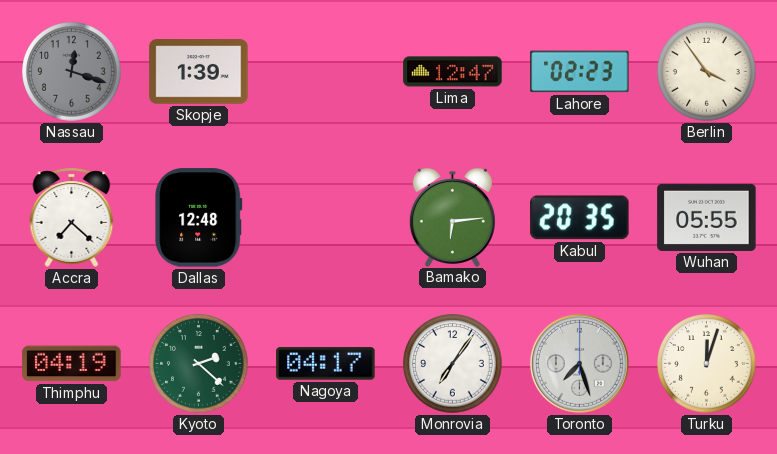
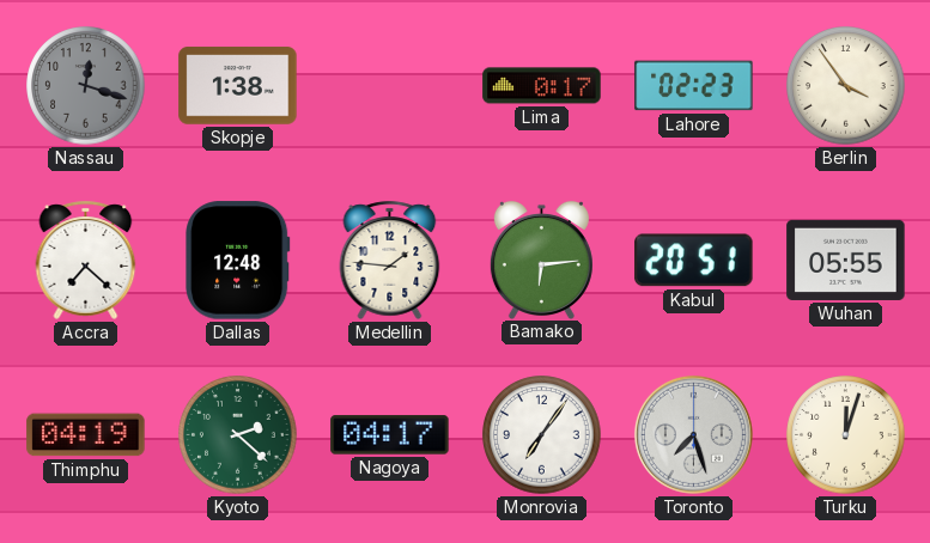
Skopje: 1:39 -> 1:38
Lima: 12:47 -> 0:17
Medellin: none -> 1:46
Kabul: 20:35 -> 20:51
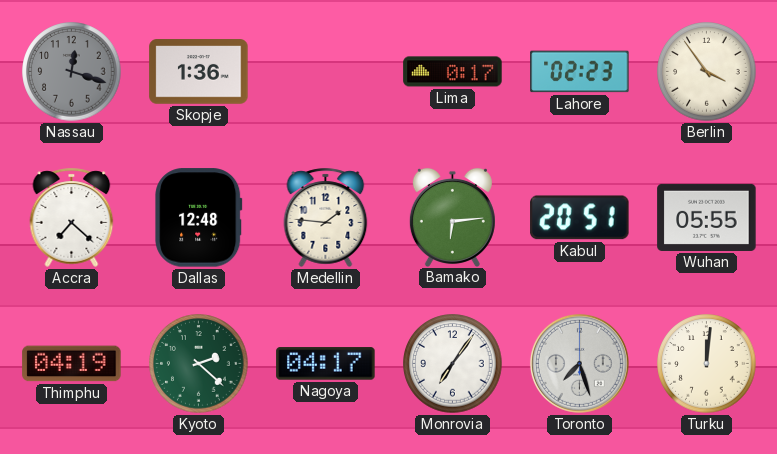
Skopje: 1:38 -> 1:36
Turku: 12:03 -> 12:01
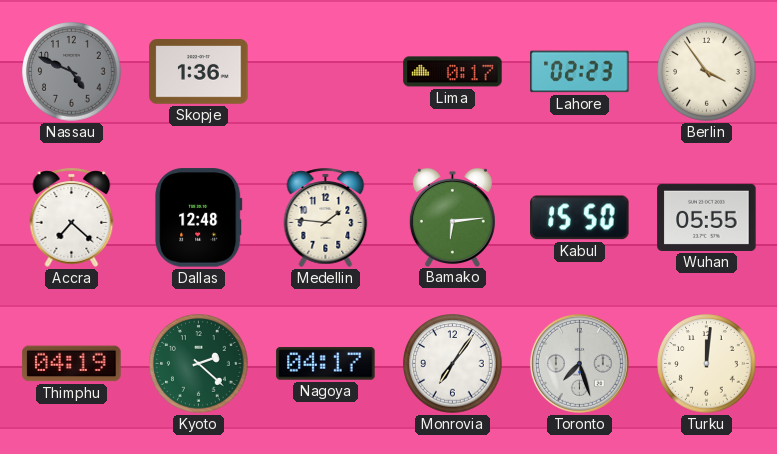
Nassau: 12:18 -> 4:49
Kabul: 20:51 -> 15:50
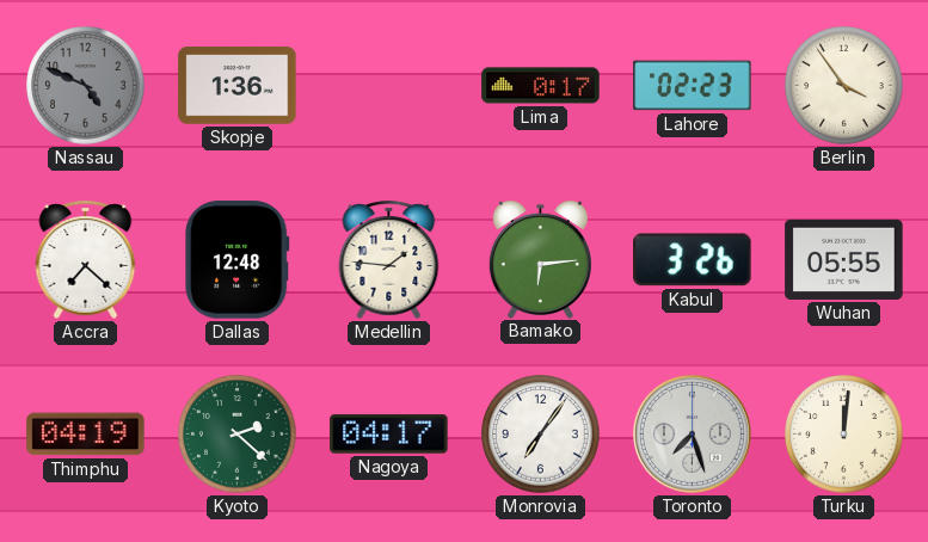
Kabul: 15:50 -> 3:26
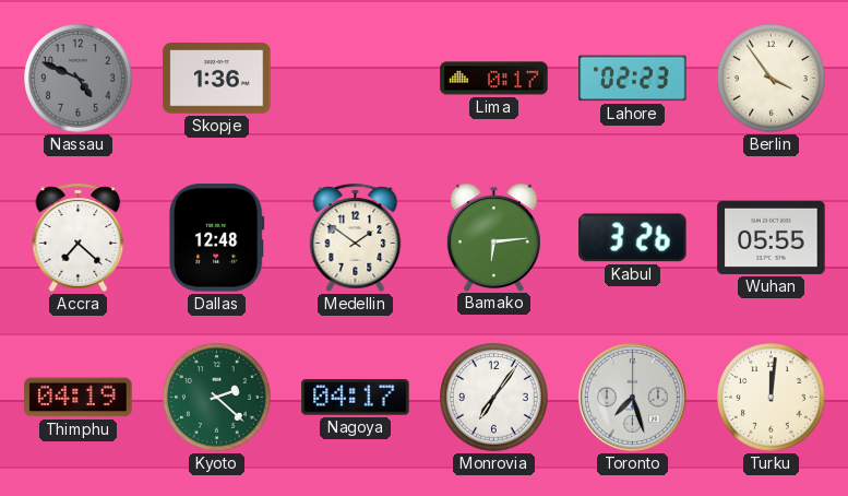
Medellin: 1:46 -> 1:51
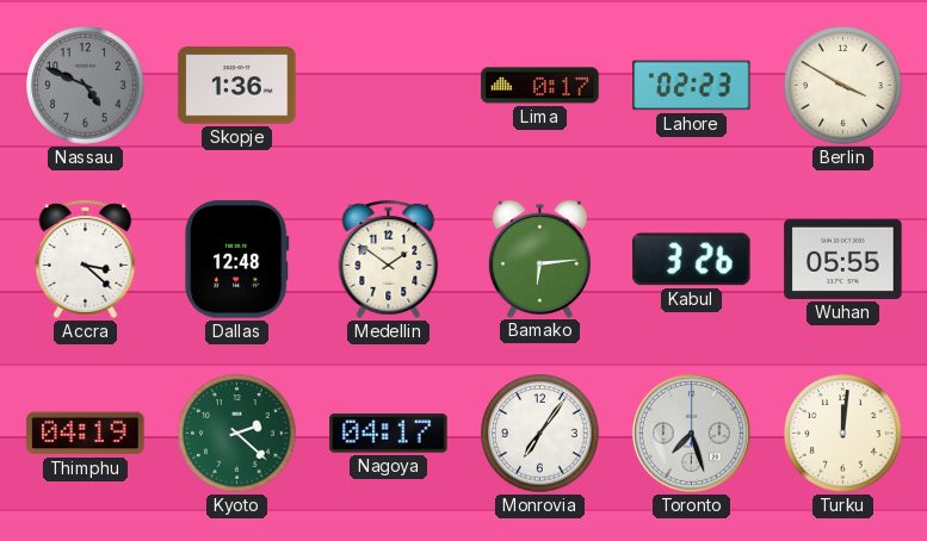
Berlin: 3:54 -> 3:50
Accra: 7:22 -> 3:22
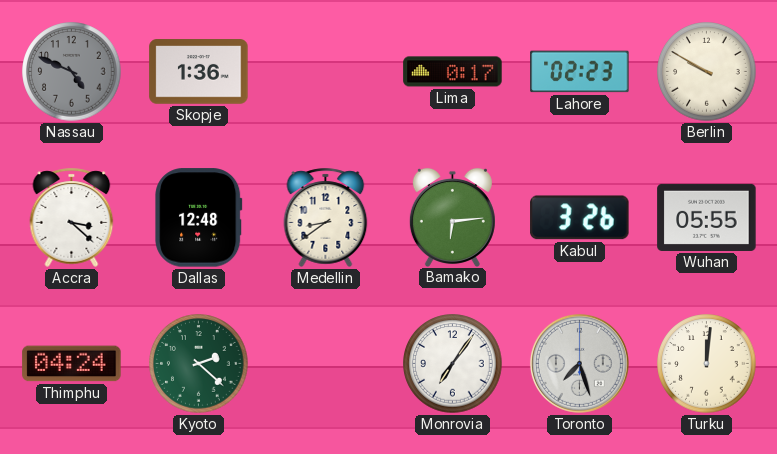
Berlin: 3:50 -> 9:50
Medellin: 1:51 -> 8:39
Thimphu: 04:19 -> 04:24
Nagoya: 04:17 -> none
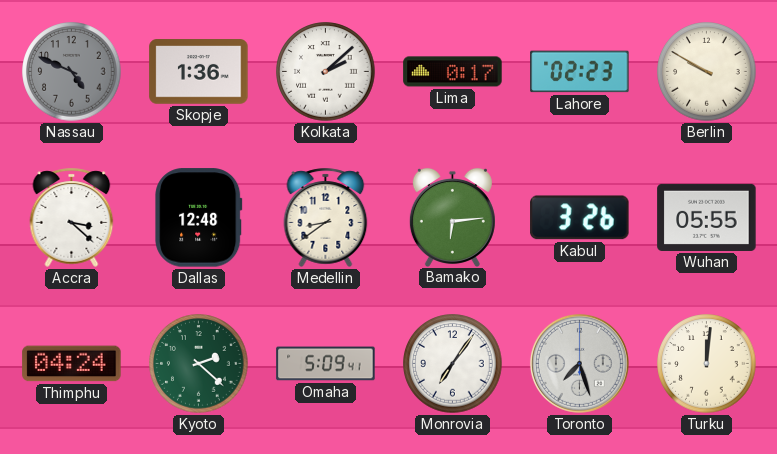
Kolkata: none -> 2:08
Omaha: none -> 5:09
